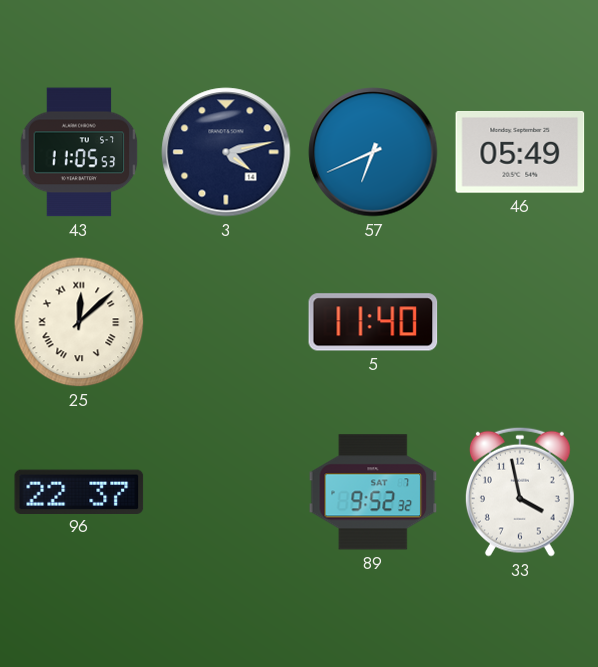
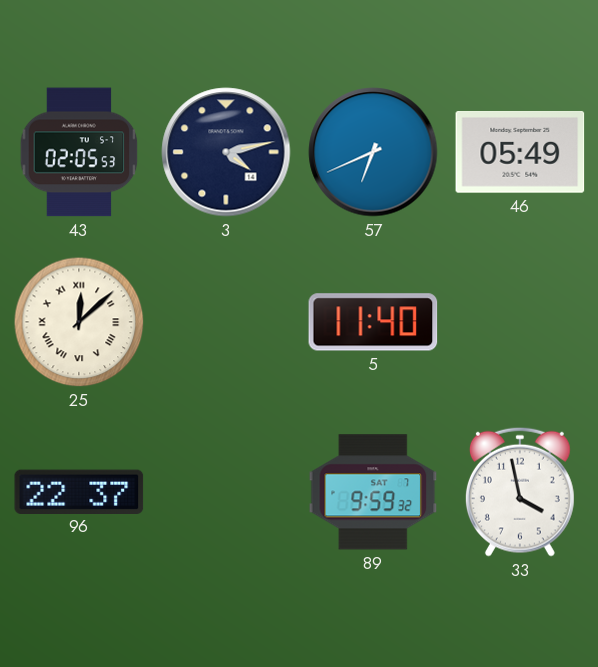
43: 11:05 -> 02:05
89: 9:52 -> 9:59
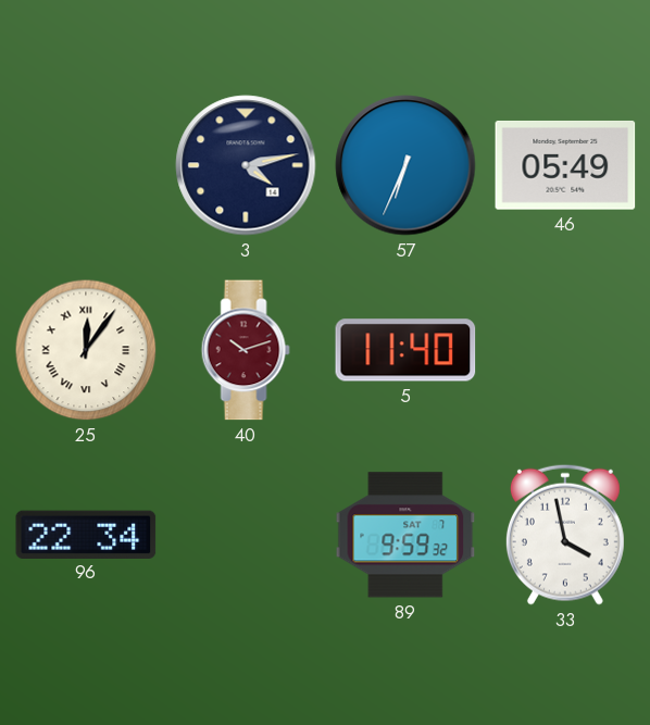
43: 02:05 -> none
57: 6:41 -> 6:34
25: 12:08 -> 12:06
40: none -> 10:12
96: 22:37 -> 22:34
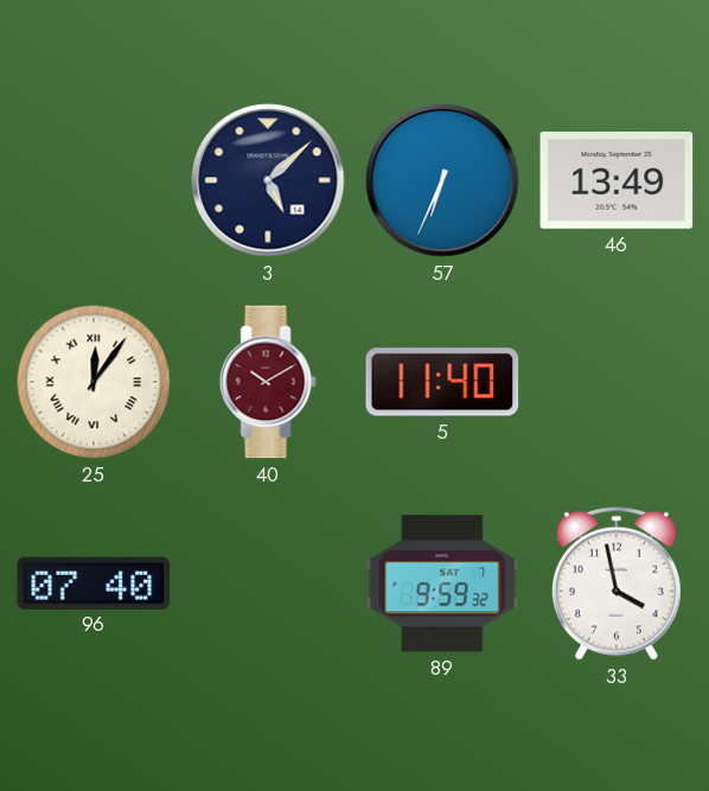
3: 4:13 -> 5:08
46: 05:49 -> 13:49
40: 10:12 -> 10:10
96: 22:34 -> 07:40
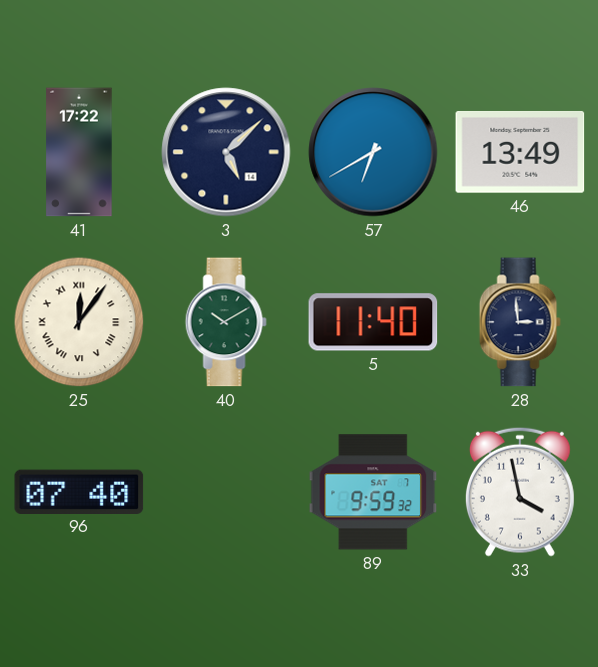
41: none -> 17:22
57: 6:34 -> 6:40
40 dial: burgundy -> green
28: none -> 2:59
